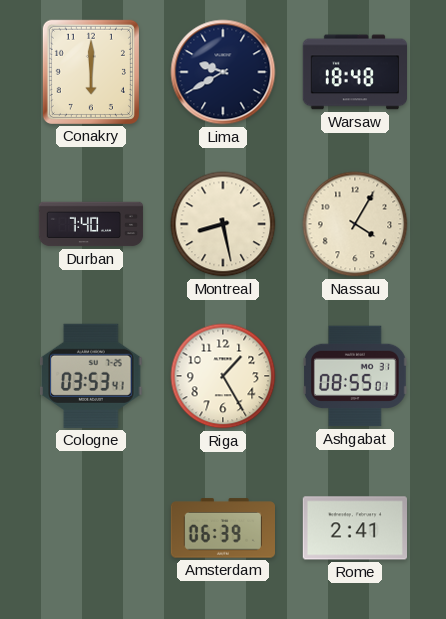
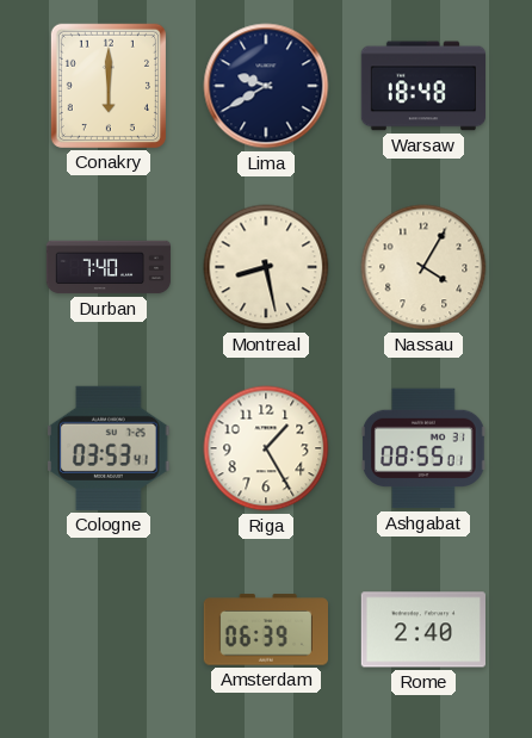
Rome: 2:41 -> 2:40
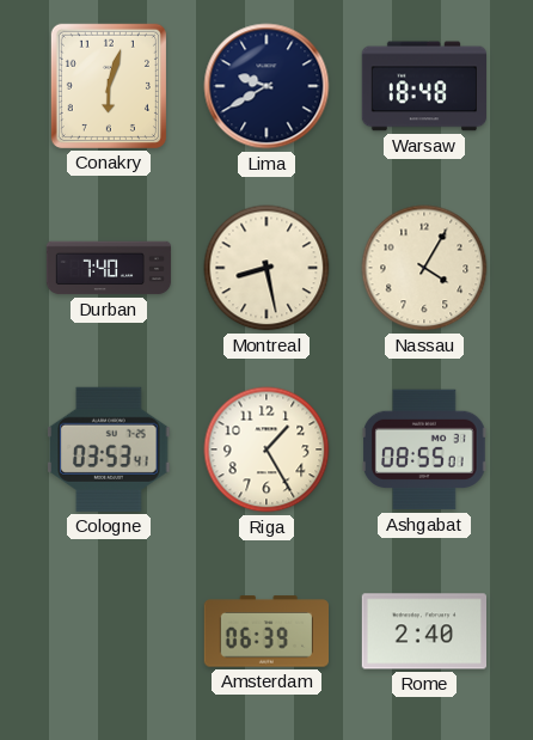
Conakry: 6:00 -> 6:03
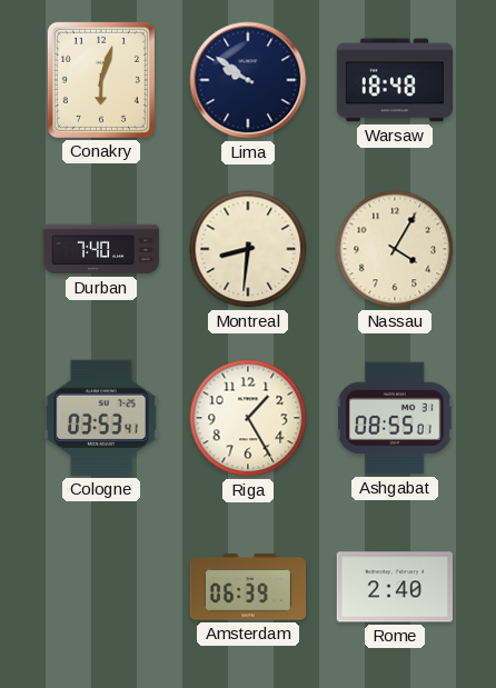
Lima: 9:40 -> 9:51
Montreal: 8:28 -> 8:31
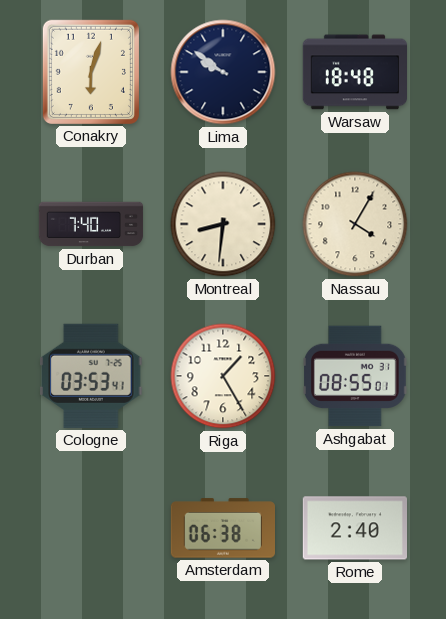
Amsterdam: 06:39 -> 06:38
